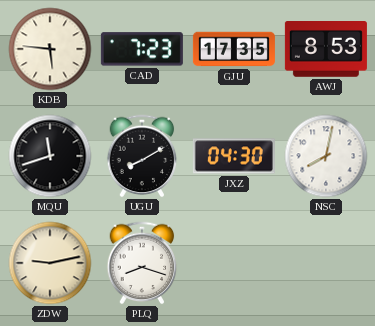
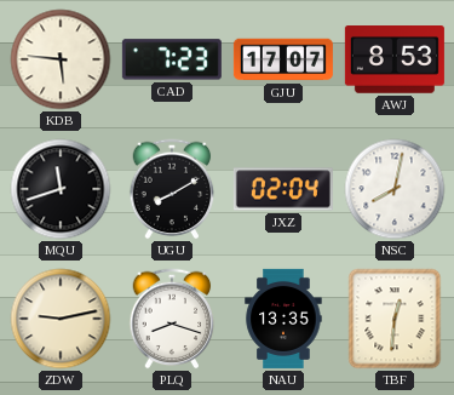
GJU: 17:35 -> 17:07
JXZ: 04:30 -> 02:04
NAU: none -> 13:35
TBF: none -> 12:31
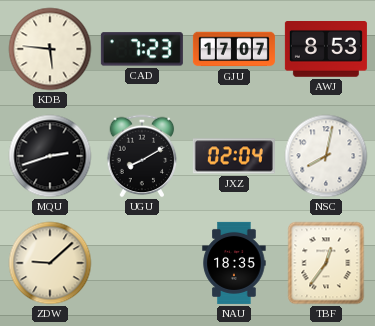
MQU: 11:42 -> 2:42
ZDW: 9:13 -> 9:08
PLQ: 8:18 -> none
NAU: 13:35 -> 18:35
TBF: 12:31 -> 12:36
